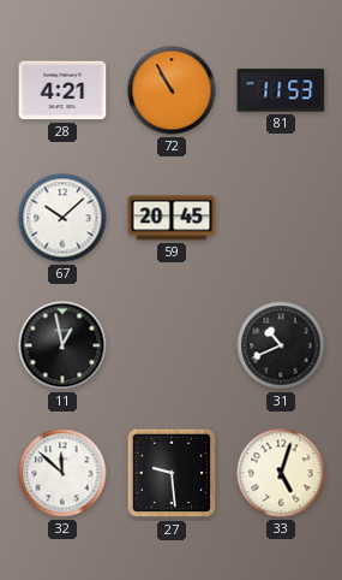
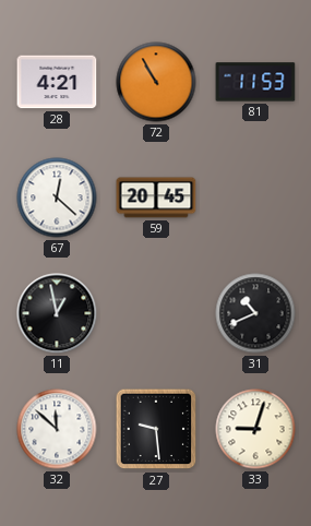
67: 10:08 -> 12:22
33: 5:03 -> 9:03
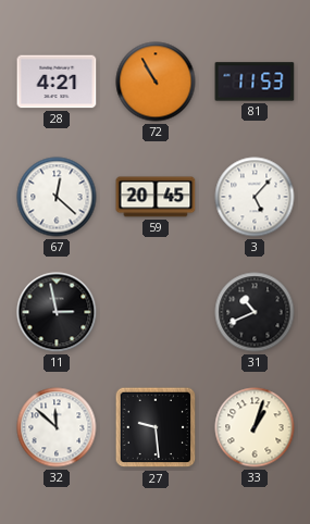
3: none -> 5:07
11: 12:58 -> 2:58
33: 9:03 -> 1:03
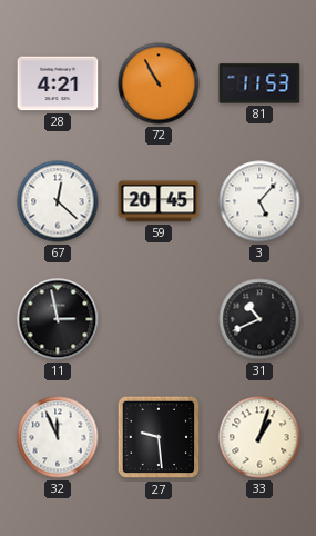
32: 11:52 -> 11:56
